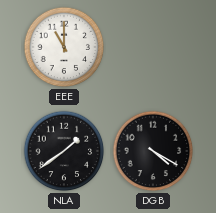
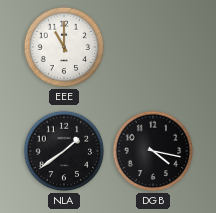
DGB: 4:20 -> 4:17
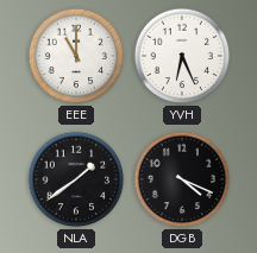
YVH: none -> 6:26
DGB: 4:17 -> 4:19
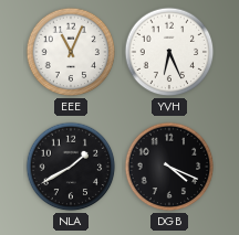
EEE: 11:00 -> 11:04
NLA: 1:39 -> 1:40
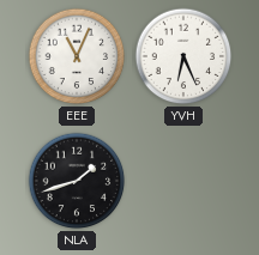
NLA: 1:40 -> 1:42
DGB: 4:19 -> none
